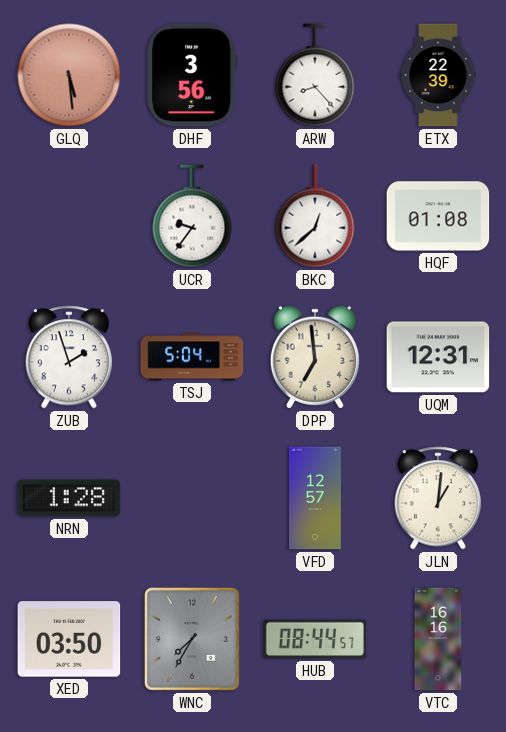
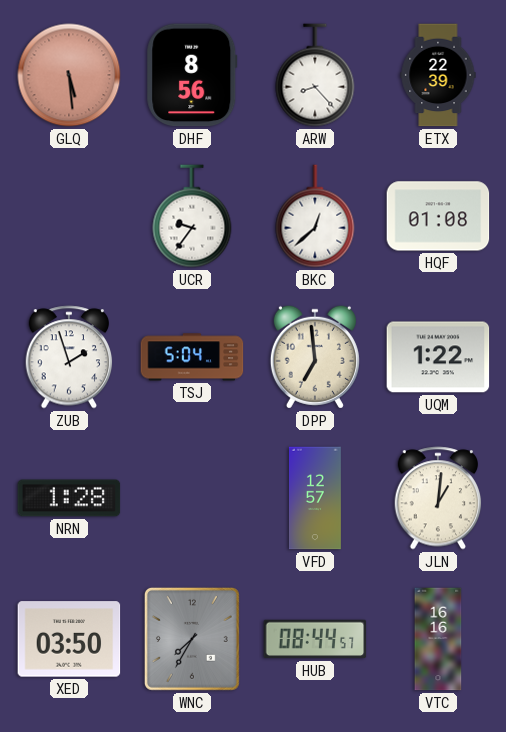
DHF: 3:56 -> 8:56
UQM: 12:31 -> 1:22
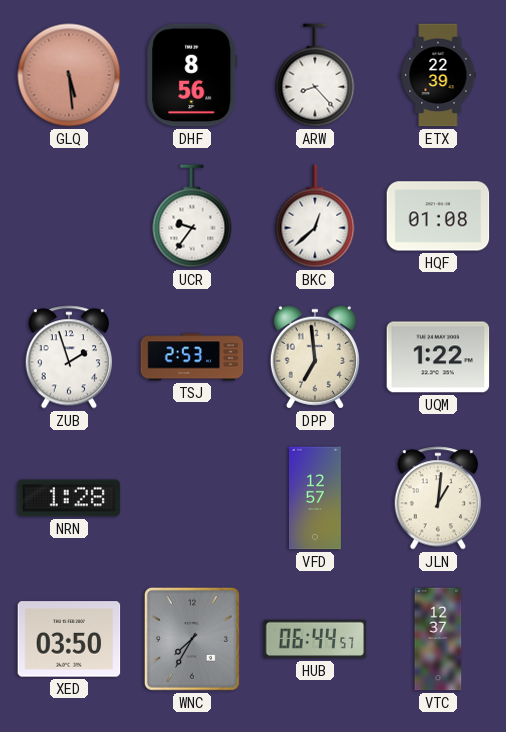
TSJ: 5:04 -> 2:53
HUB: 08:44 -> 06:44
VTC: 16:16 -> 12:37
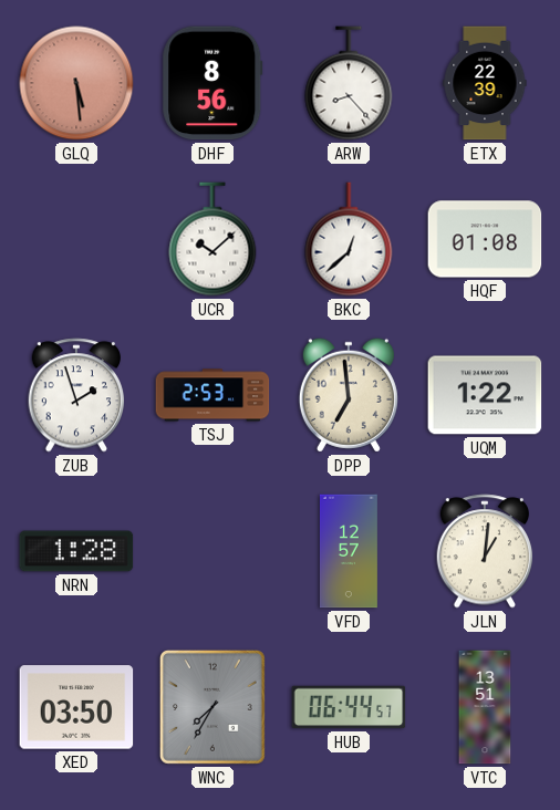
UCR: 9:36 -> 10:08
VTC: 12:37 -> 13:51
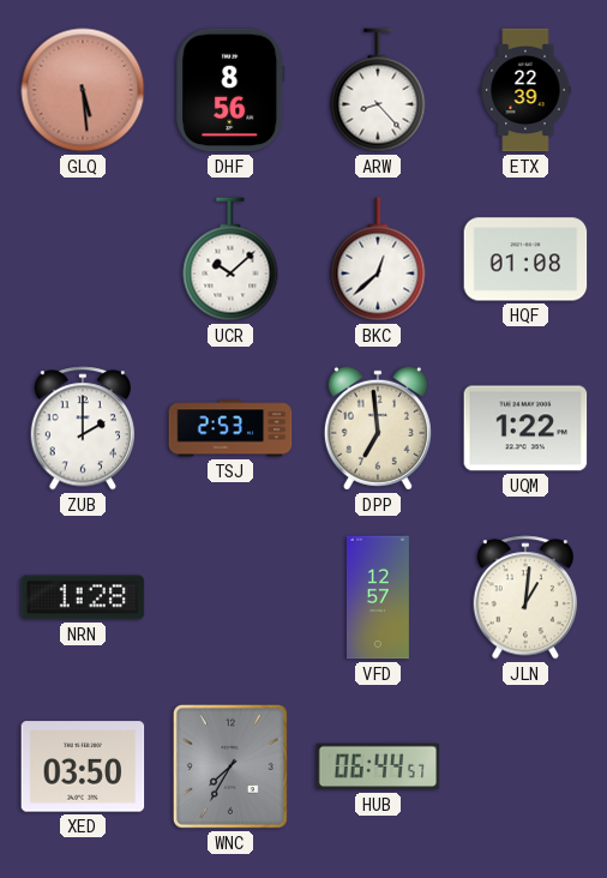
ZUB: 1:57 -> 2:00
VTC: 13:51 -> none
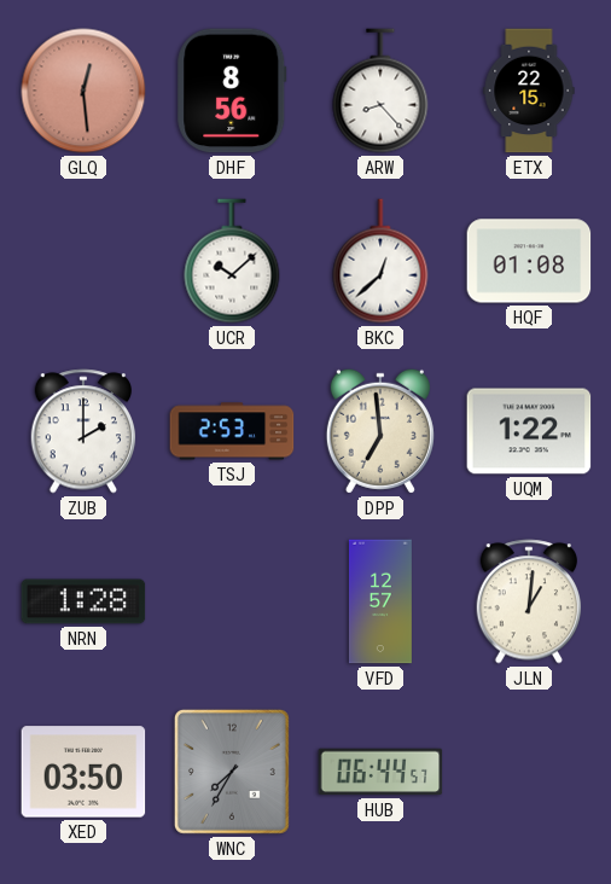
GLQ: 5:29 -> 12:29
ETX: 22:39 -> 22:15
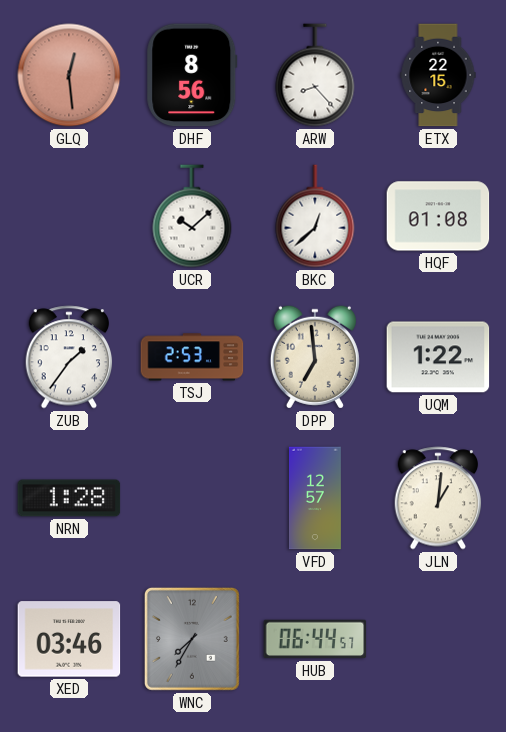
ZUB: 2:00 -> 1:36
XED: 03:50 -> 03:46
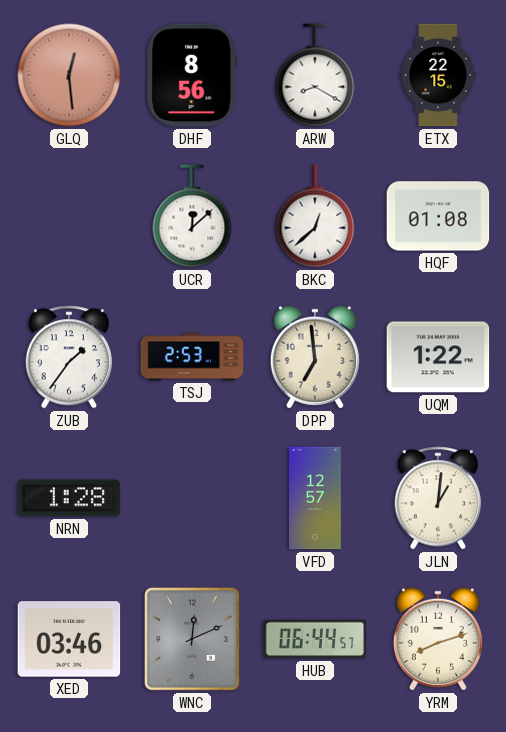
ARW: 8:23 -> 8:20
UCR: 10:08 -> 12:08
WNC: 7:35 -> 12:11
YRM: none -> 8:12
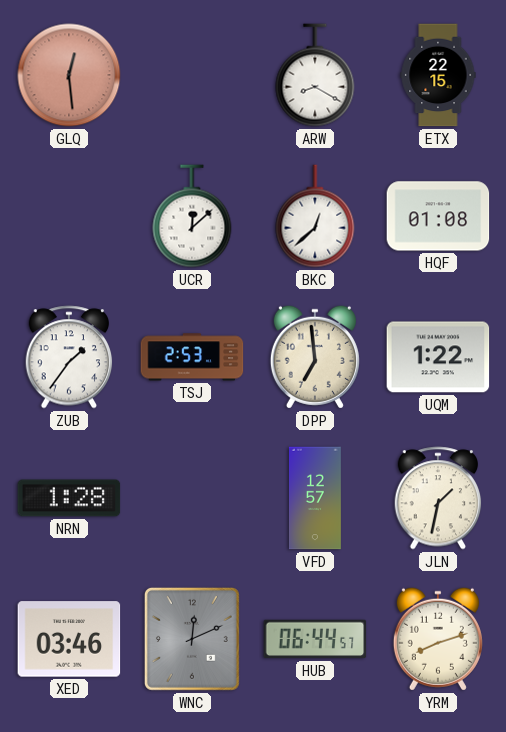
DHF: 8:56 -> none
JLN: 1:01 -> 1:32
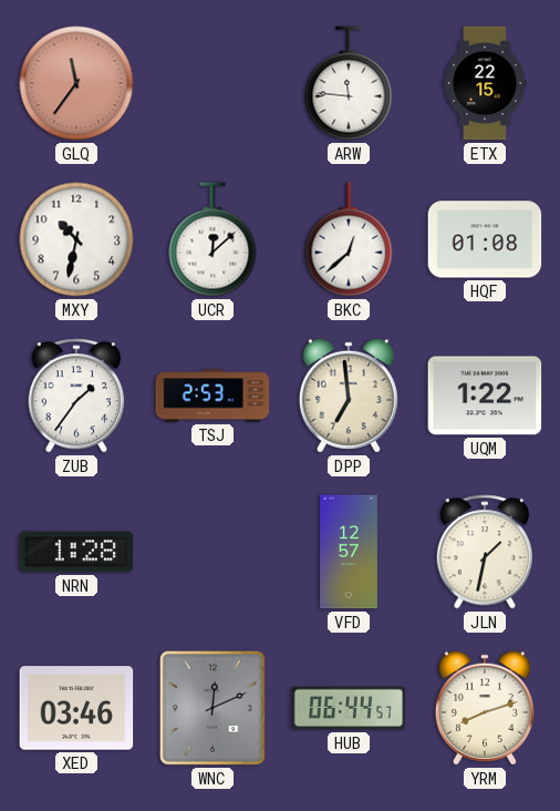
GLQ: 12:29 -> 11:36
ARW: 8:20 -> 11:46
MXY: none -> 10:32
